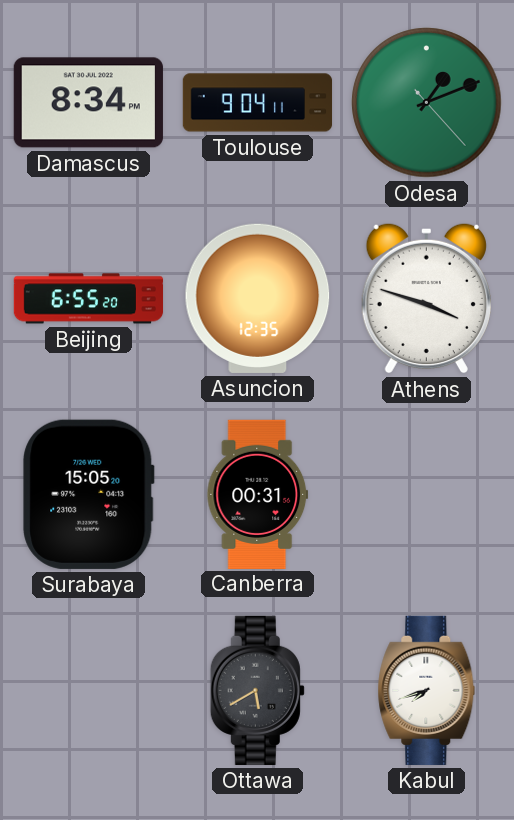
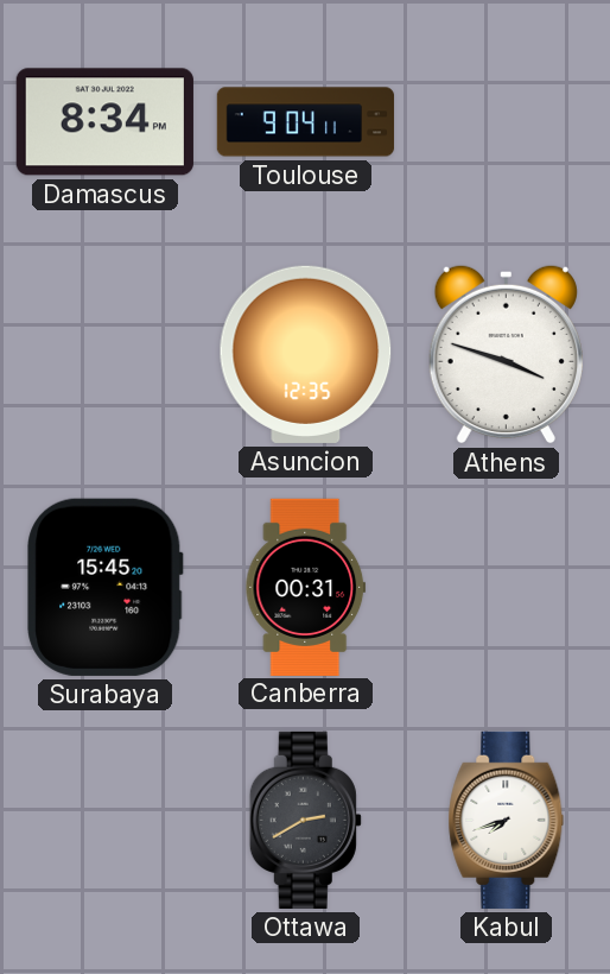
Odesa: 1:11 -> none
Beijing: 6:55 -> none
Surabaya: 15:05 -> 15:45
Ottawa: 5:40 -> 2:40
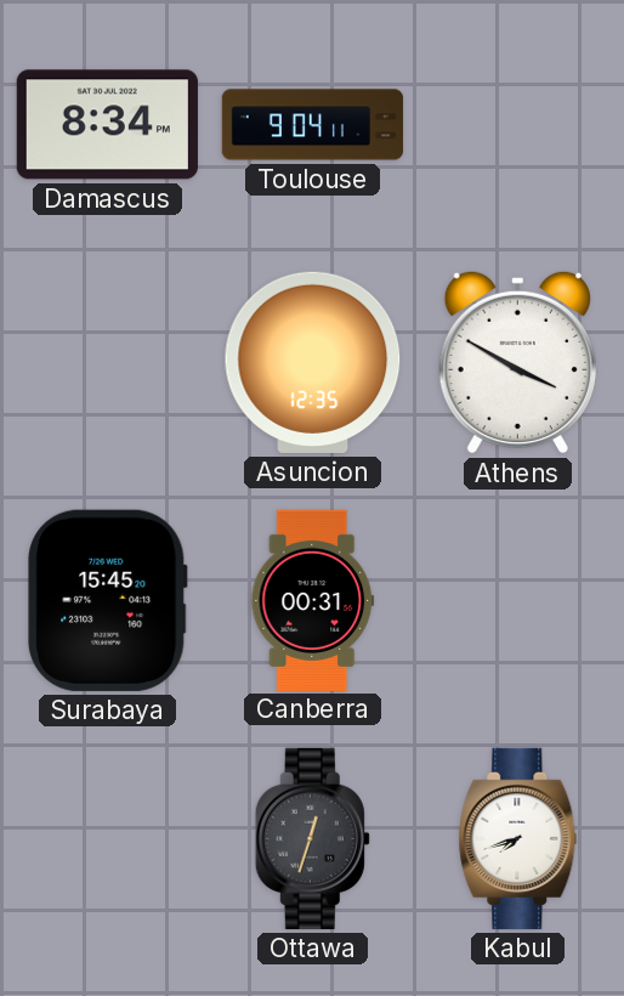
Athens: 3:48 -> 3:50
Ottawa: 2:40 -> 12:33
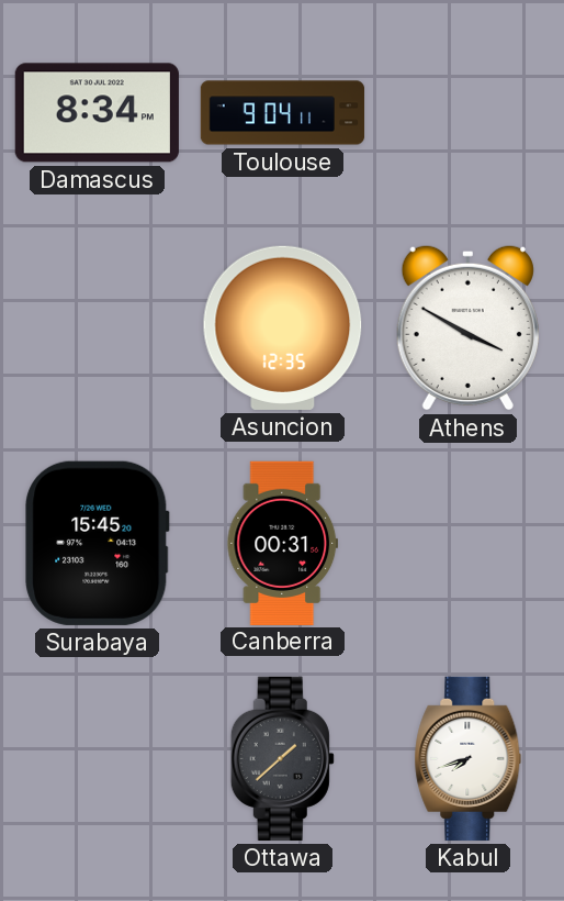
Ottawa: 12:33 -> 1:38
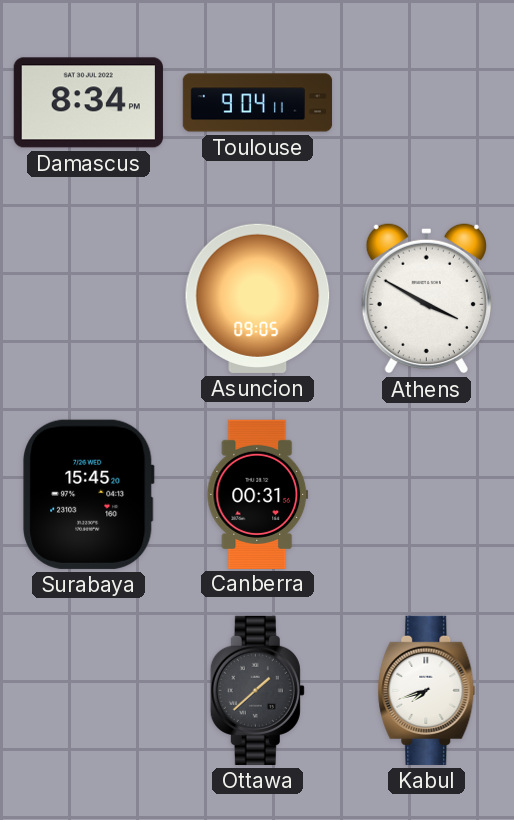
Asuncion: 12:35 -> 09:05
